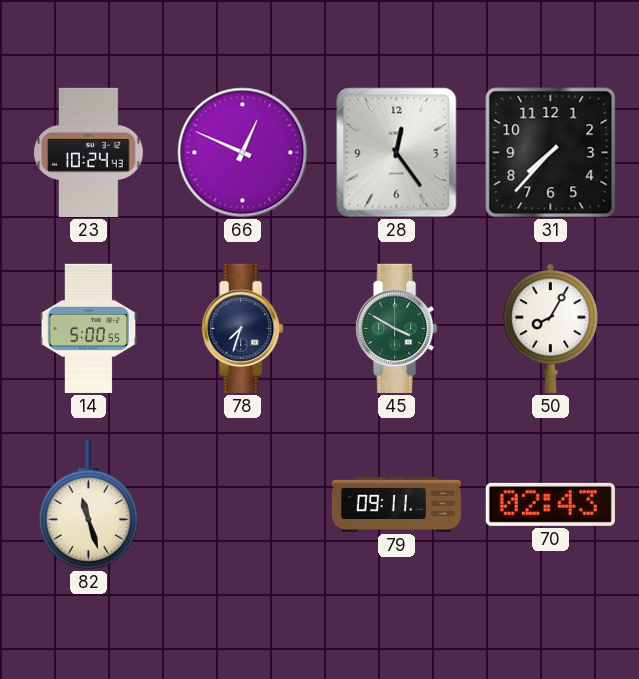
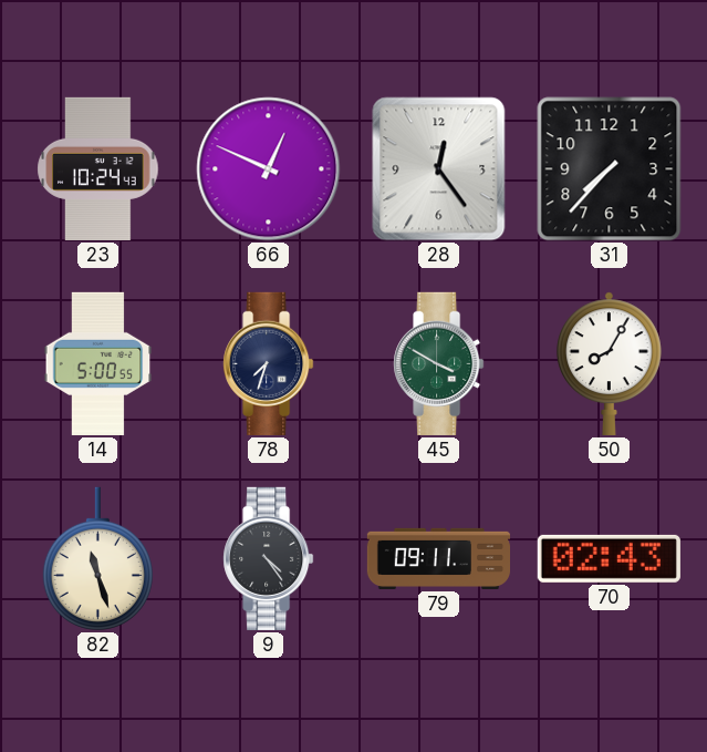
9: none -> 4:24
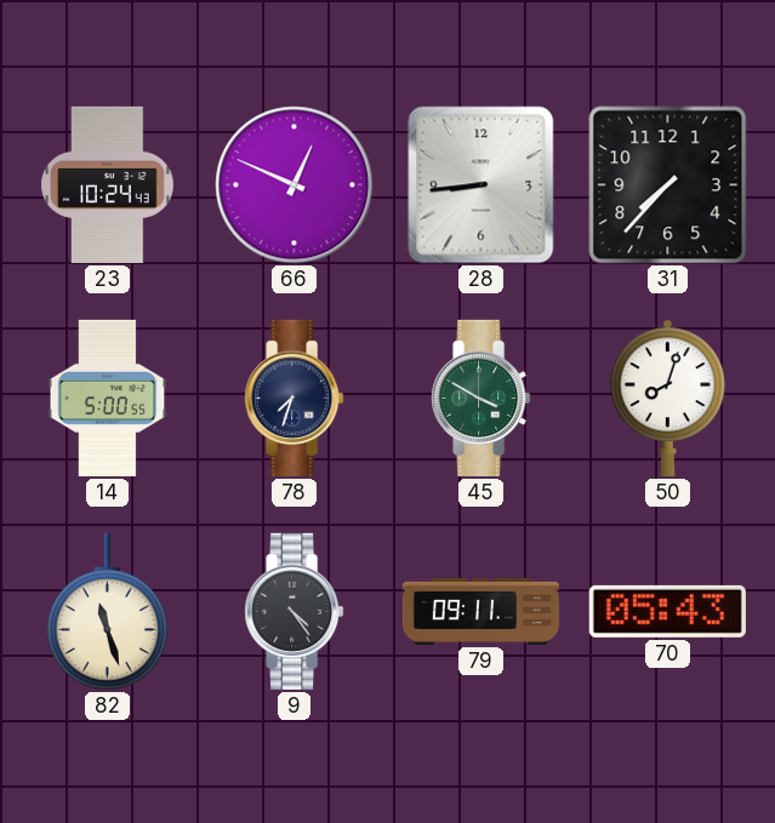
28: 12:24 -> 8:44
50: 8:05 -> 8:03
70: 02:43 -> 05:43
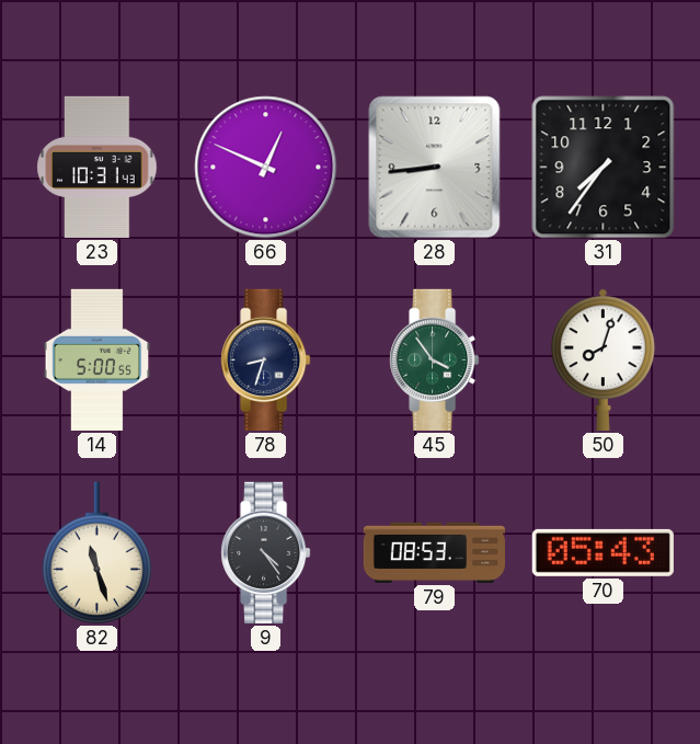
23: 10:24 -> 10:31
31: 7:37 -> 7:36
78: 7:33 -> 8:33
45: 3:50 -> 3:54
79: 09:11 -> 08:53
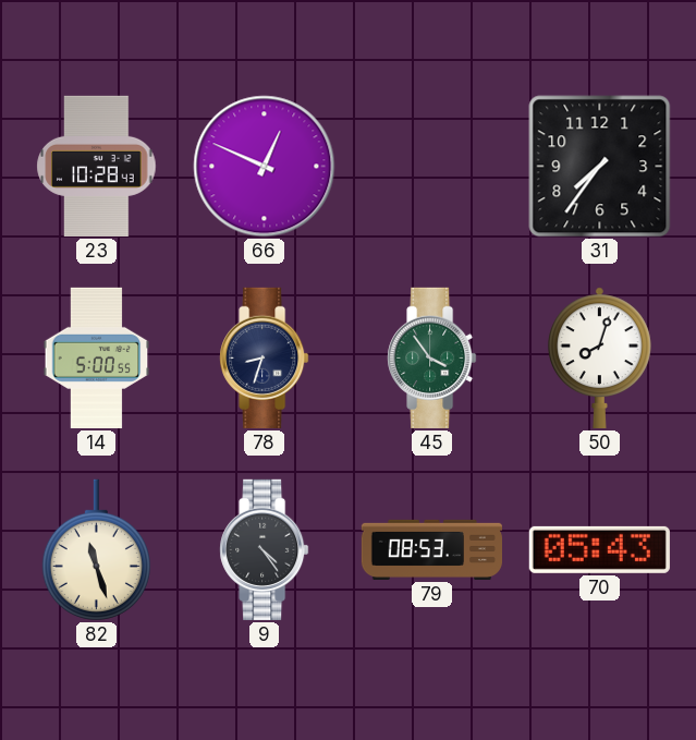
23: 10:31 -> 10:28
28: 8:44 -> none
